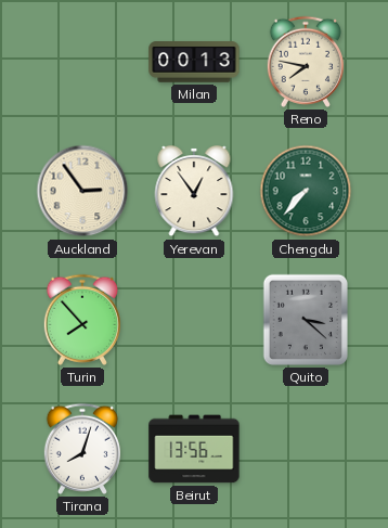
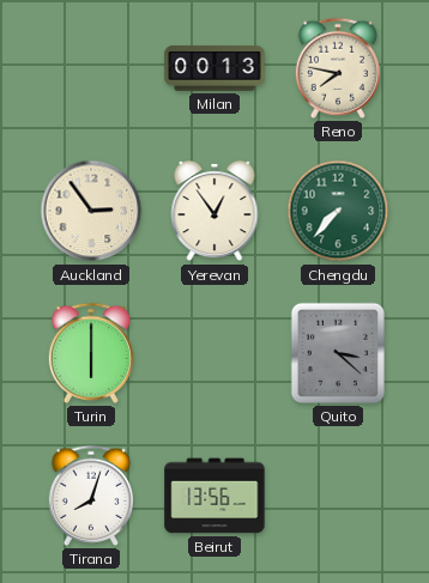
Turin: 7:53 -> 6:00
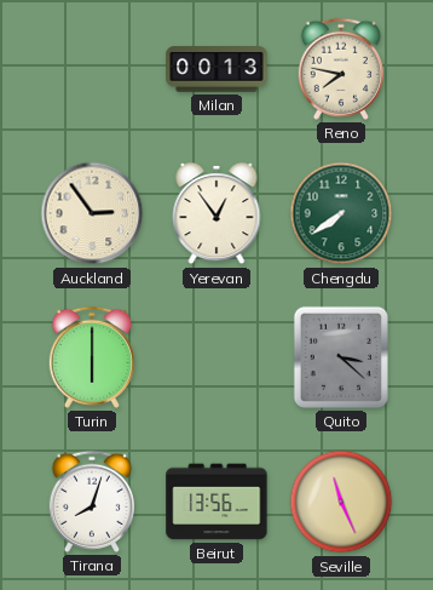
Chengdu: 7:37 -> 7:39
Seville: none -> 11:26
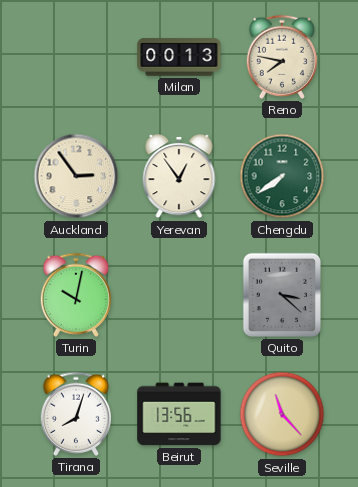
Turin: 6:00 -> 10:02
Seville: 11:26 -> 11:23
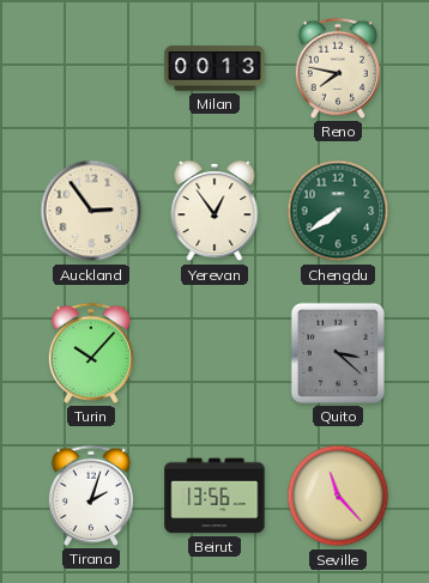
Turin: 10:02 -> 10:07
Tirana: 8:03 -> 2:03
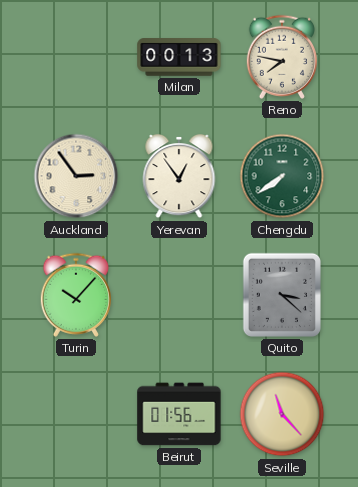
Tirana: 2:03 -> none
Beirut: 13:56 -> 01:56
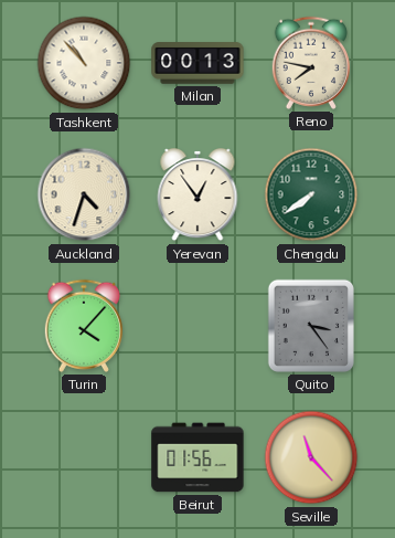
Tashkent: none -> 10:53
Auckland: 2:54 -> 4:33
Turin: 10:07 -> 4:07
Quito: 3:22 -> 3:24
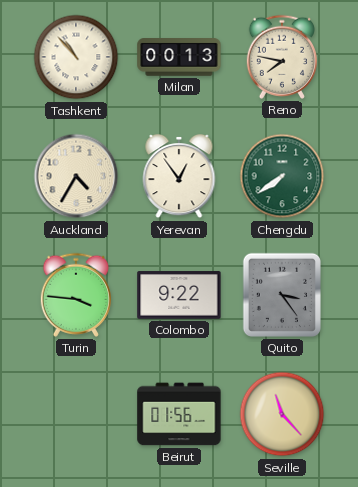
Auckland: 4:33 -> 4:35
Turin: 4:07 -> 3:46
Colombo: none -> 9:22
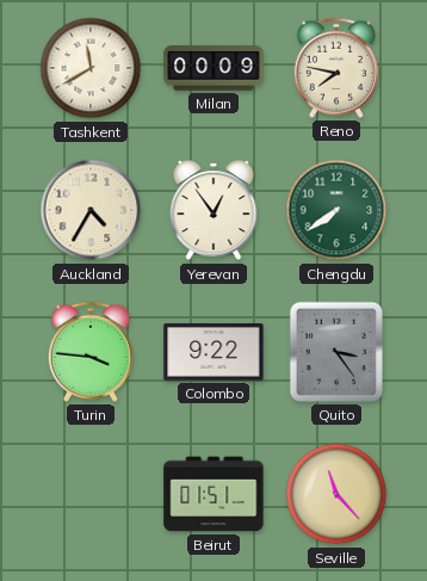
Tashkent: 10:53 -> 11:40
Milan: 00:13 -> 00:09
Beirut: 01:56 -> 01:51
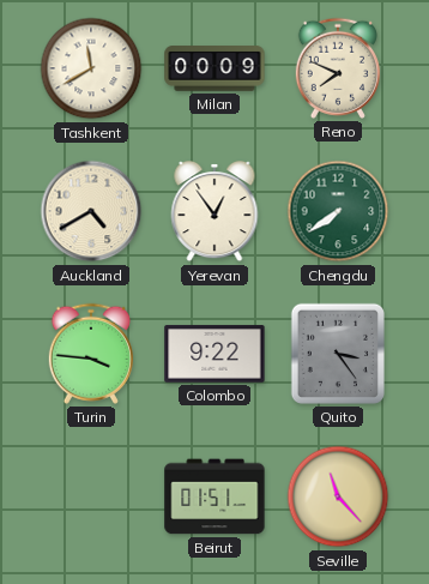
Reno: 7:47 -> 7:49
Auckland: 4:35 -> 4:40
